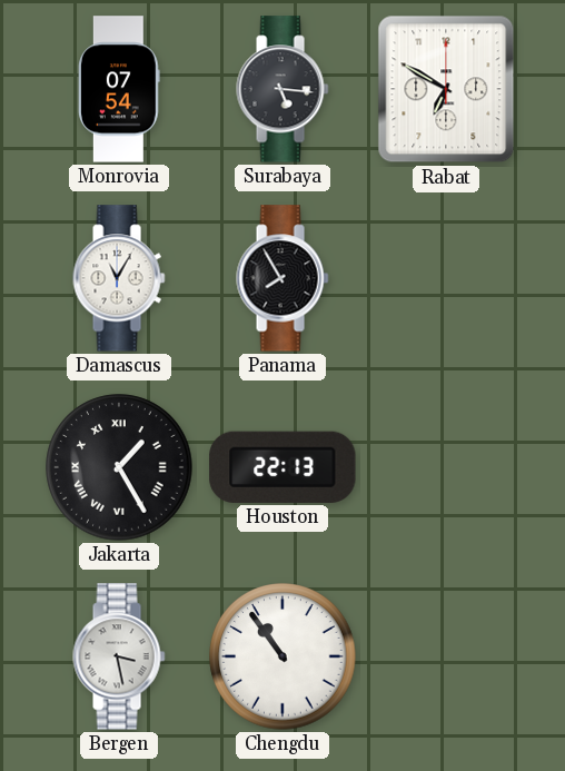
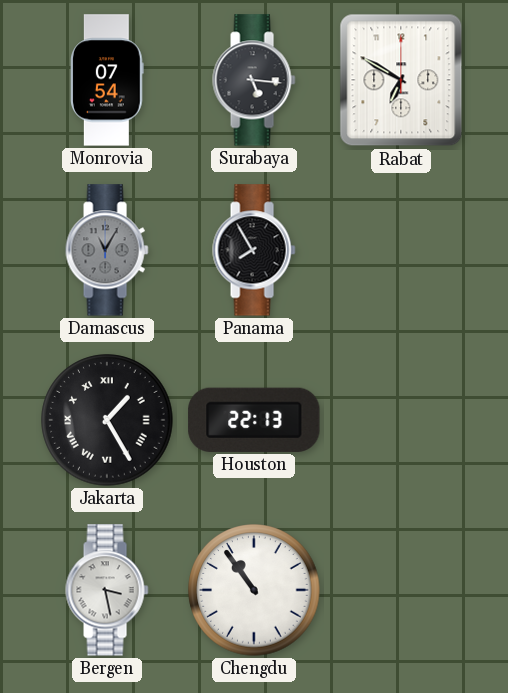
Damascus dial: white -> grey
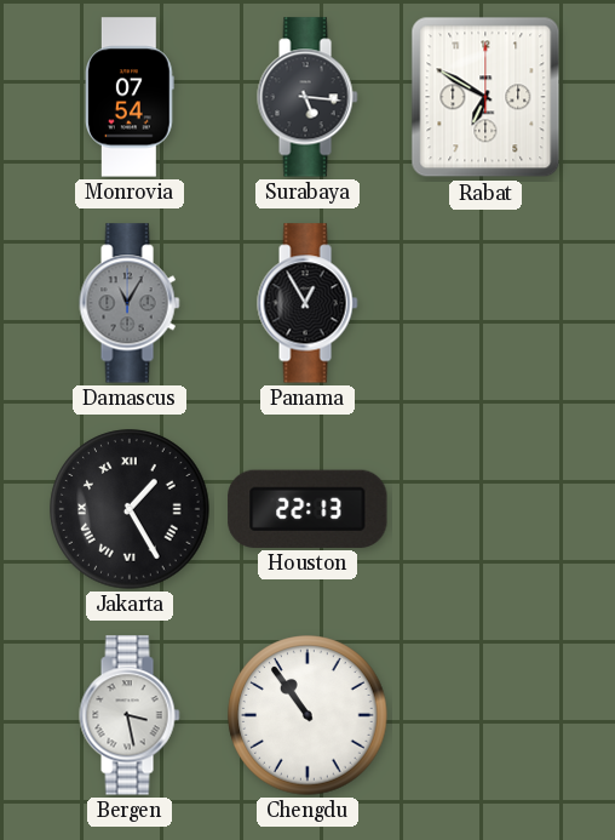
Panama: 7:55 -> 12:55
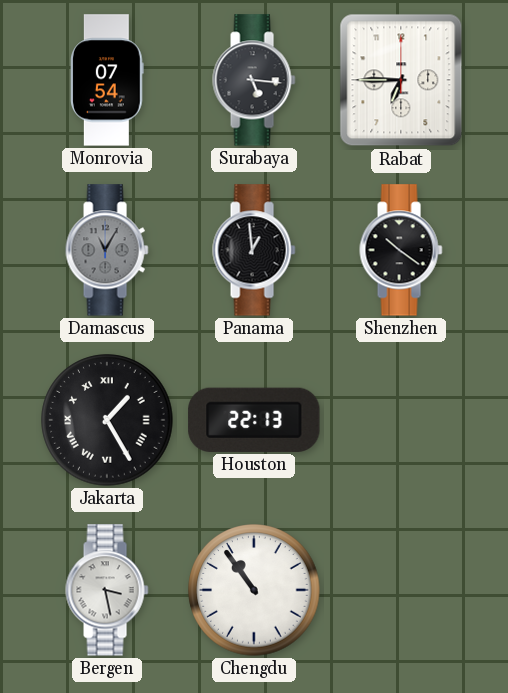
Rabat: 6:50 -> 6:45
Panama: 12:55 -> 12:59
Shenzhen: none -> 10:21
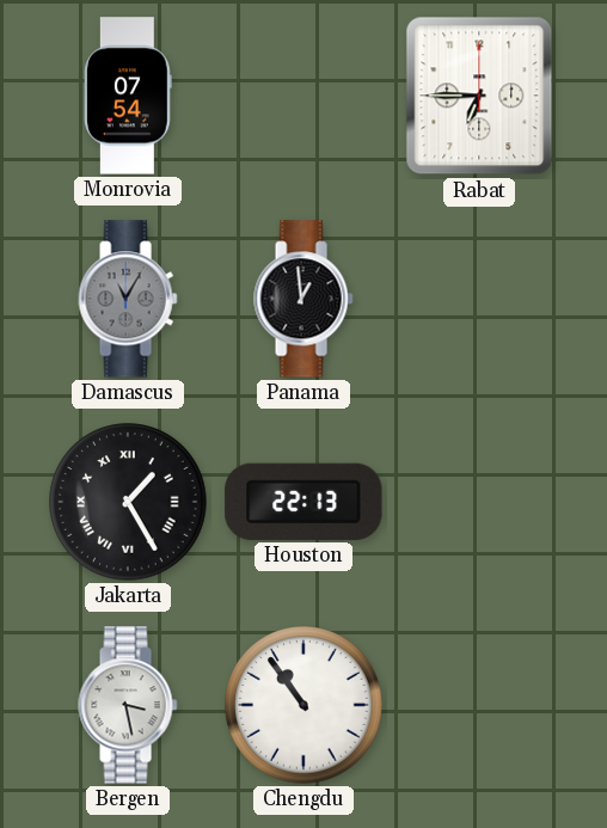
Surabaya: 5:16 -> none
Shenzhen: 10:21 -> none
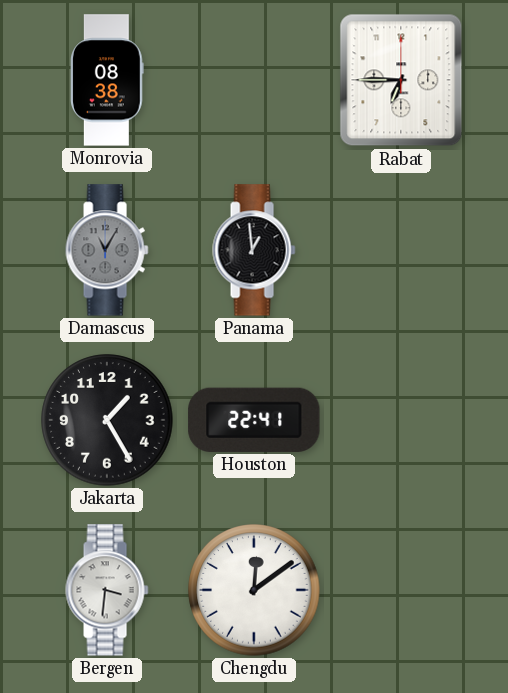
Monrovia: 07:54 -> 08:38
Jakarta numerals: Roman -> Arabic
Houston: 22:13 -> 22:41
Bergen: 3:28 -> 3:31
Chengdu: 10:54 -> 12:09
